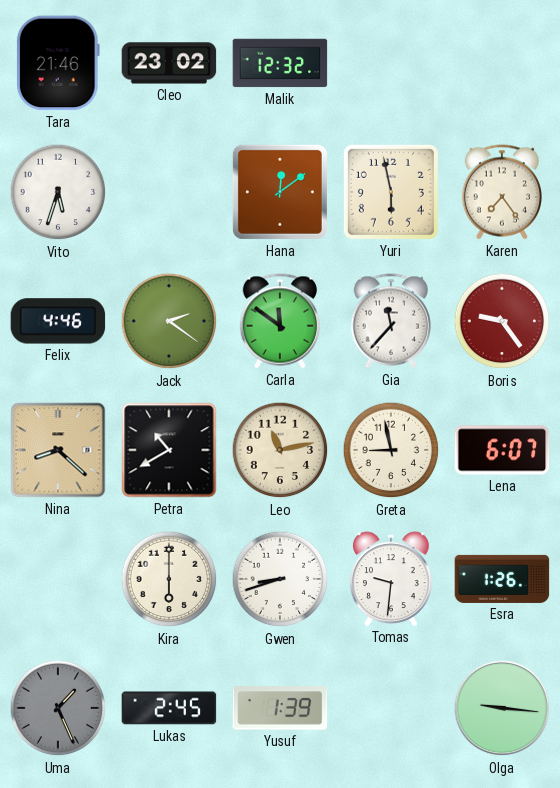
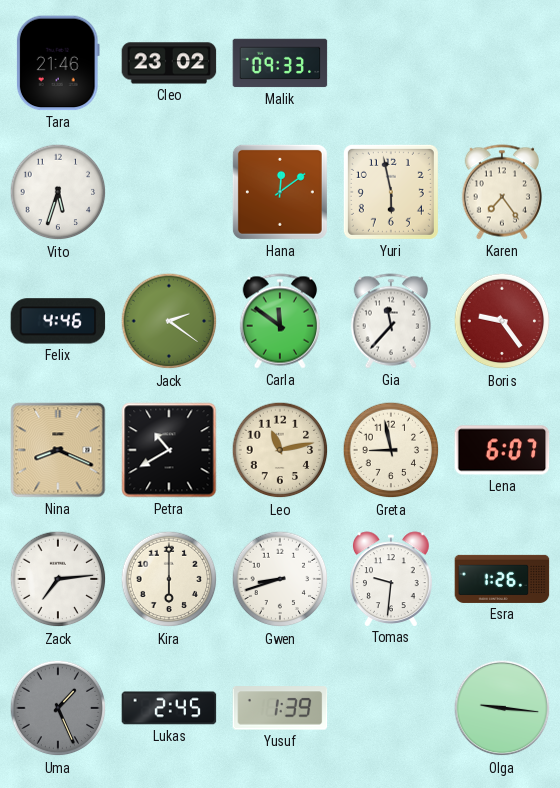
Malik: 12:32 -> 09:33
Nina: 8:22 -> 8:19
Zack: none -> 7:14
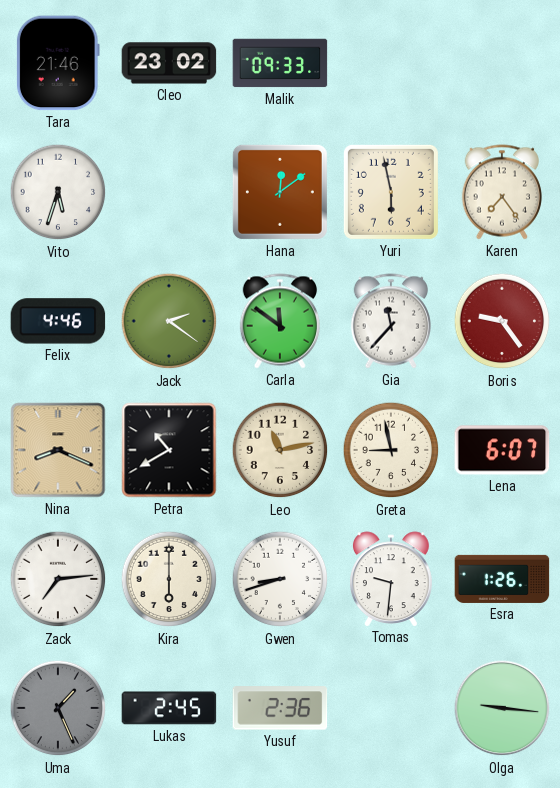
Yusuf: 1:39 -> 2:36
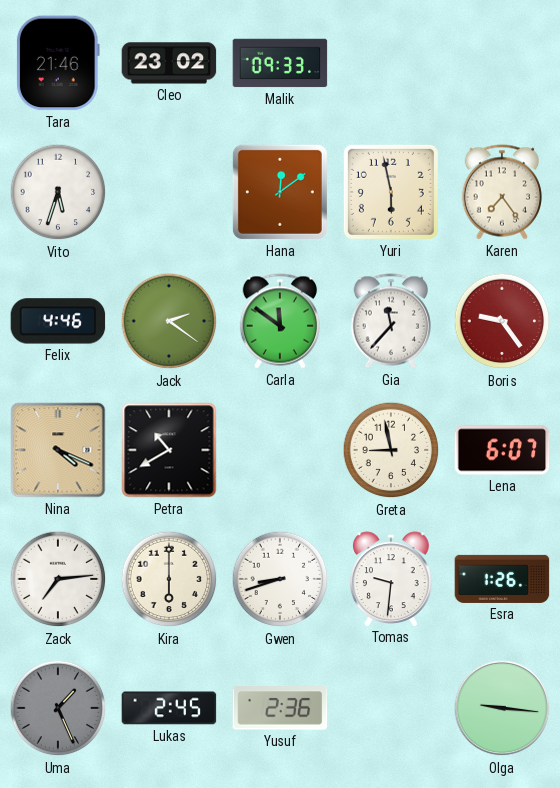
Nina: 8:19 -> 4:19
Leo: 11:13 -> none
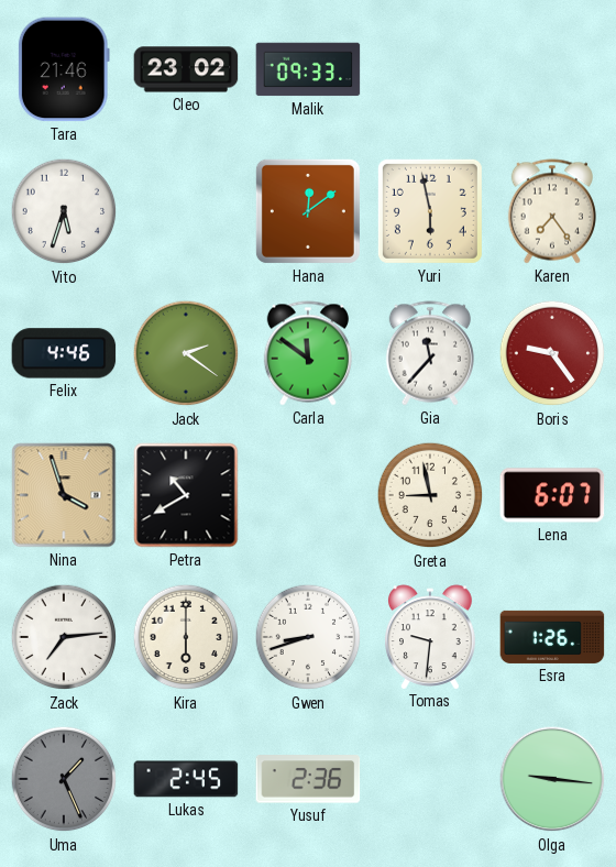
Nina: 4:19 -> 3:57
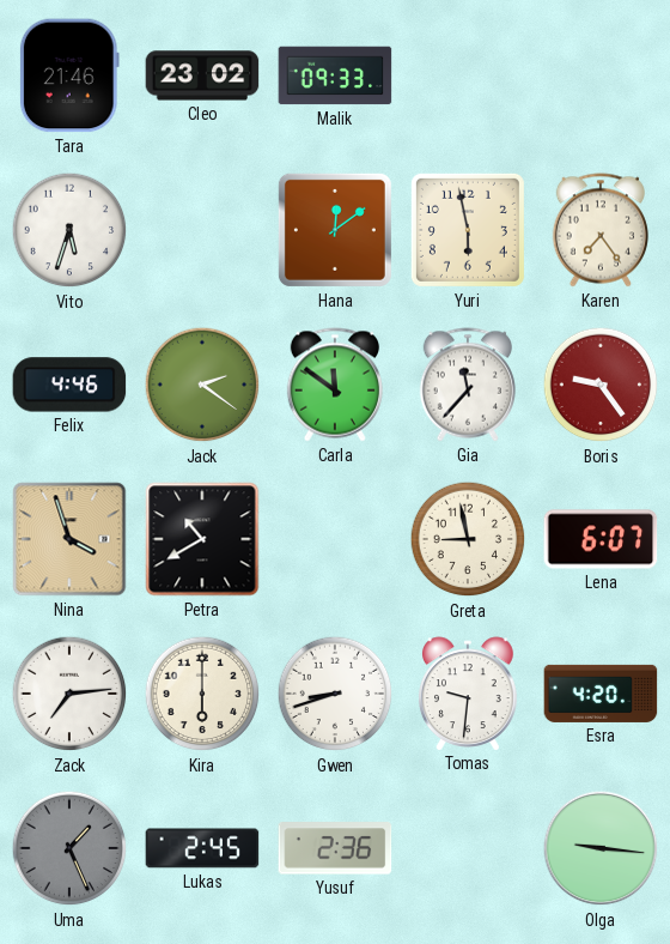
Esra: 1:26 -> 4:20
